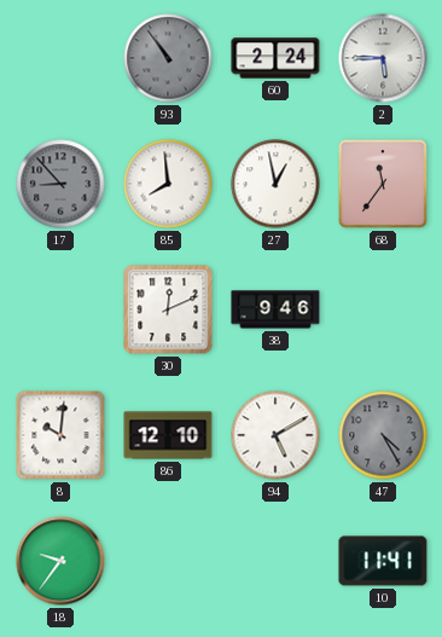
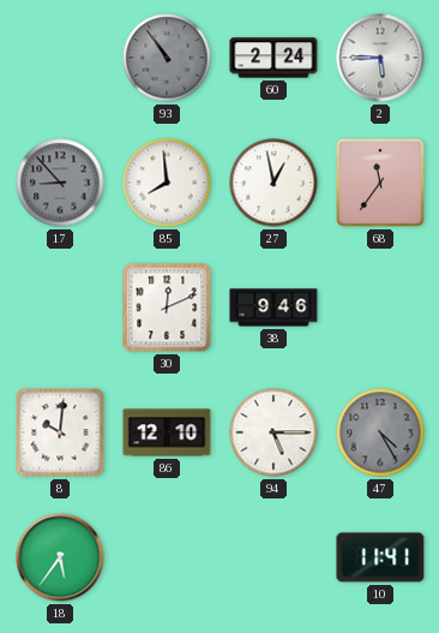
94: 5:10 -> 5:15
18: 9:36 -> 5:36
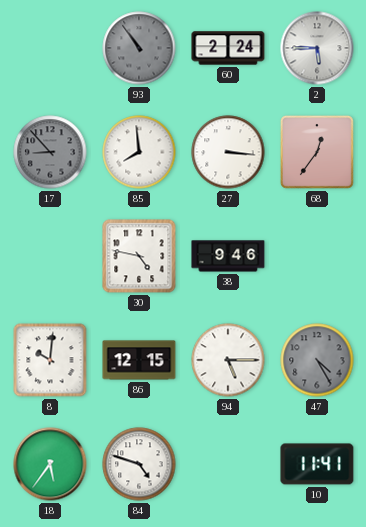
27: 12:58 -> 3:16
68: 11:36 -> 12:36
30: 12:11 -> 4:47
86: 12:10 -> 12:15
84: none -> 4:48
